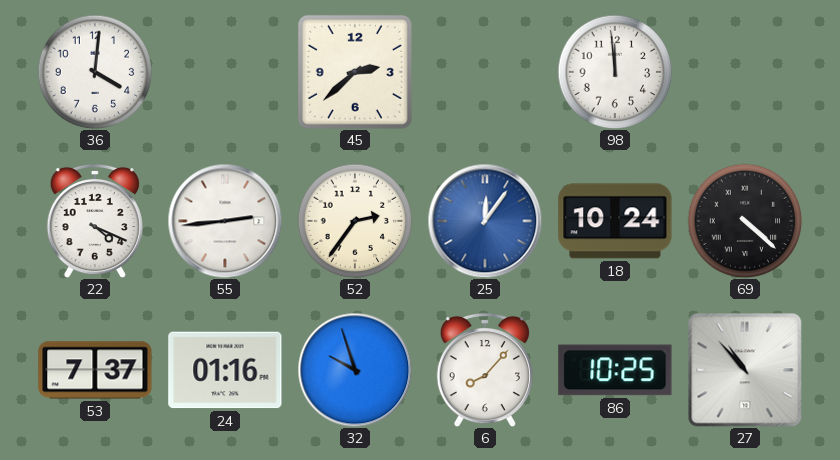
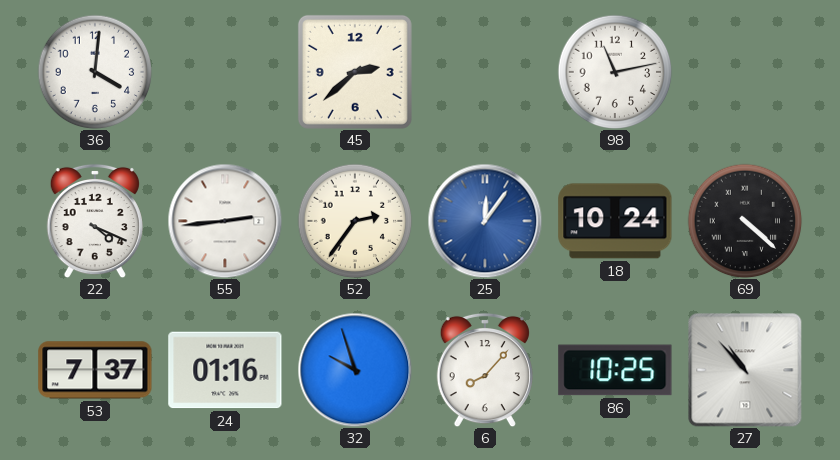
98: 11:59 -> 11:13
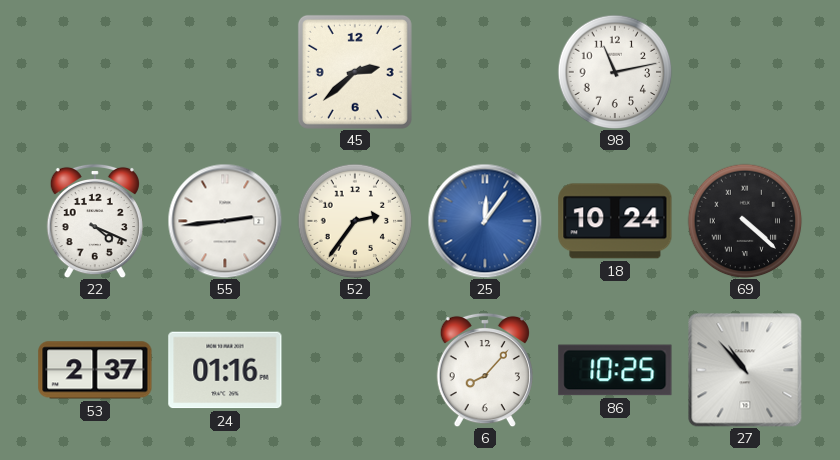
36: 4:01 -> none
53: 7:37 -> 2:37
32: 9:57 -> none
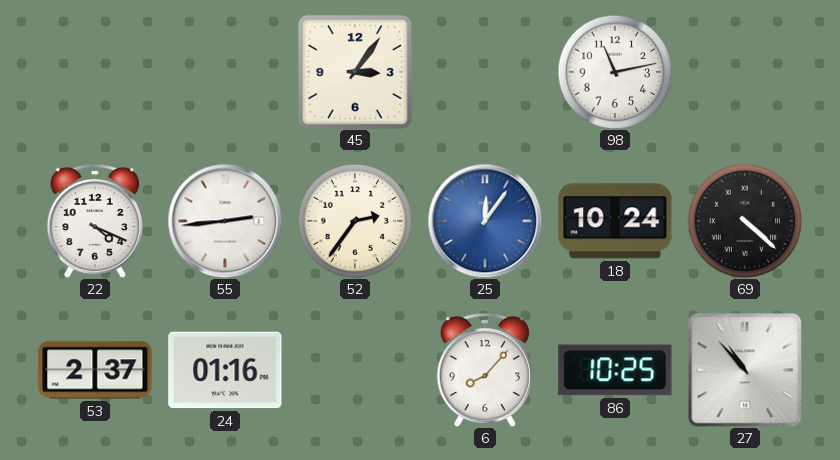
45: 2:38 -> 3:06
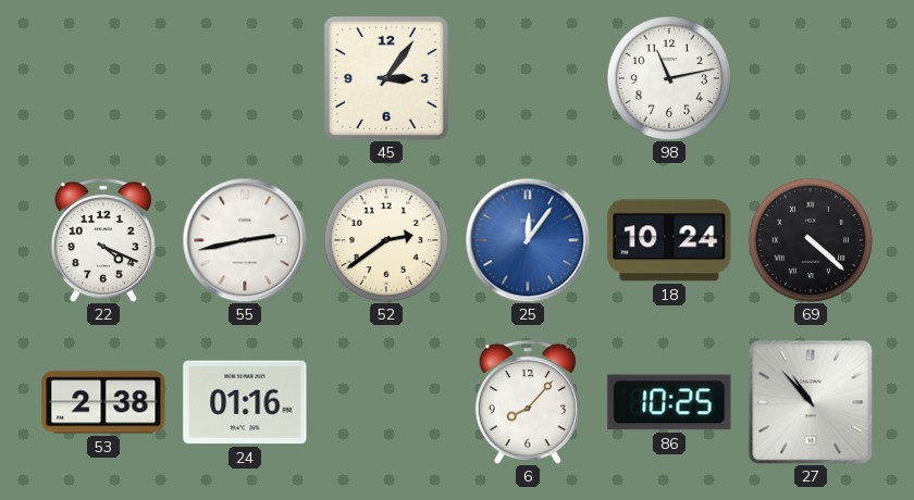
55: 2:44 -> 2:43
52: 2:36 -> 2:39
53: 2:37 -> 2:38
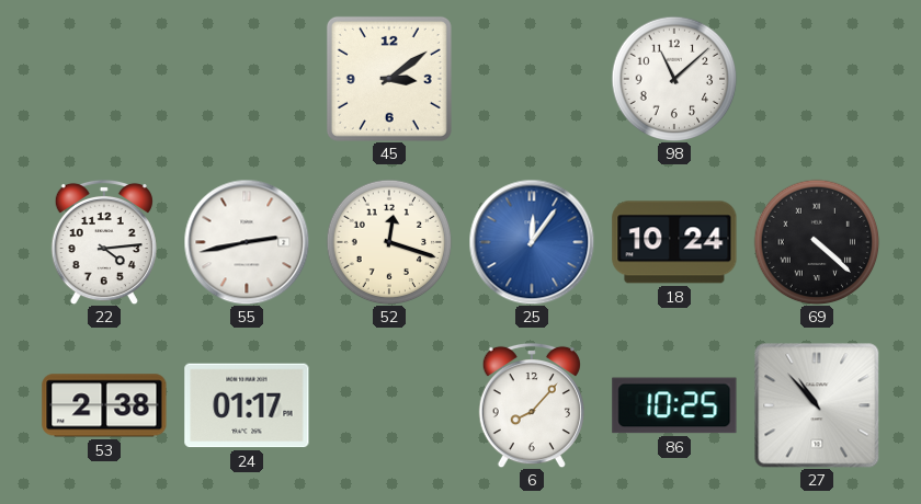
45: 3:06 -> 3:09
98: 11:13 -> 11:08
22: 4:19 -> 4:14
52: 2:39 -> 12:18
24: 01:16 -> 01:17
